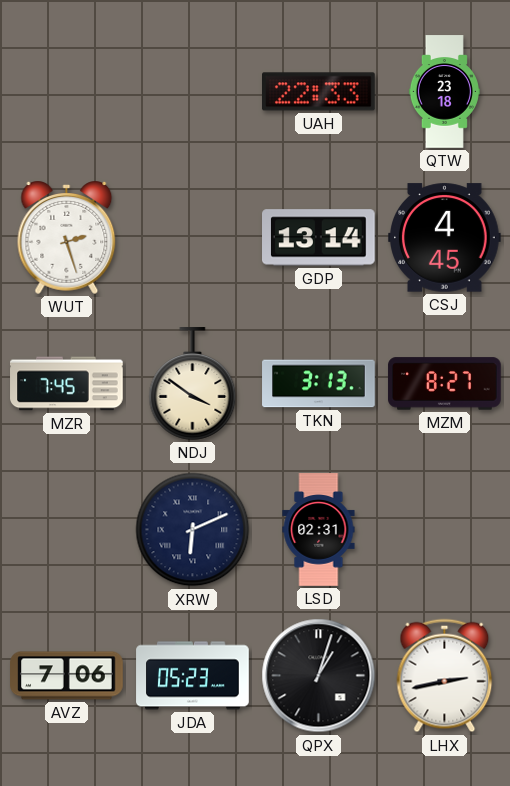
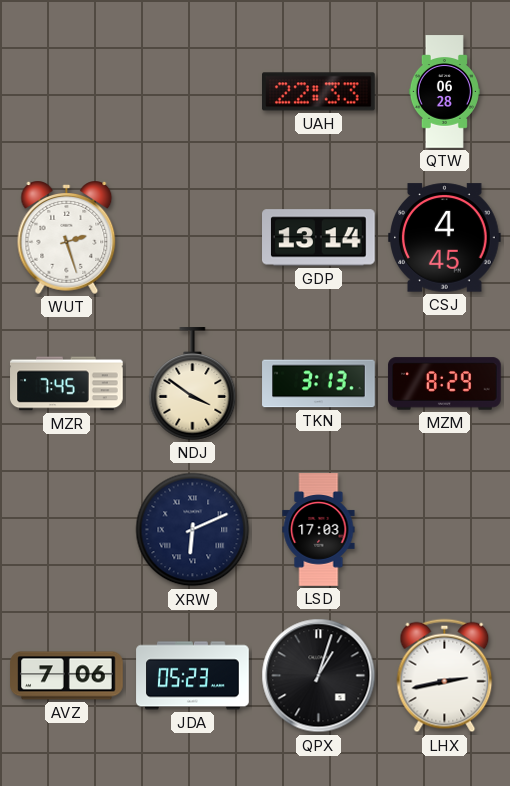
QTW: 23:18 -> 06:28
MZM: 8:27 -> 8:29
LSD: 02:31 -> 17:03
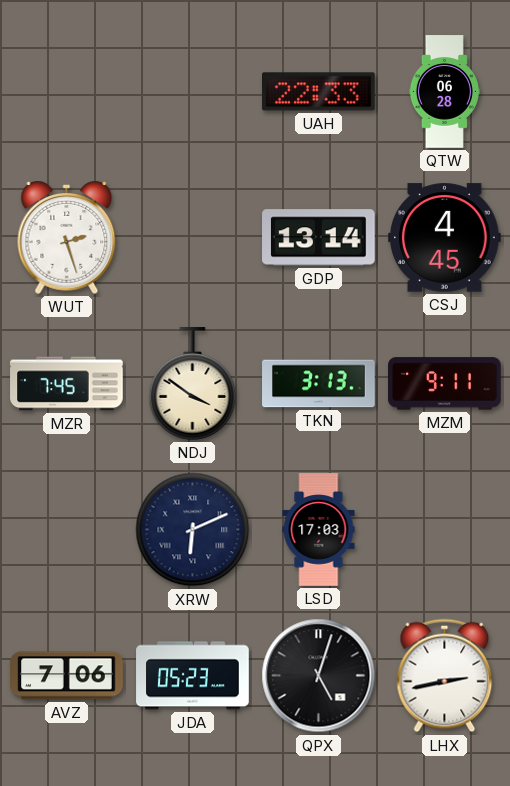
MZM: 8:29 -> 9:11
QPX: 1:03 -> 5:03
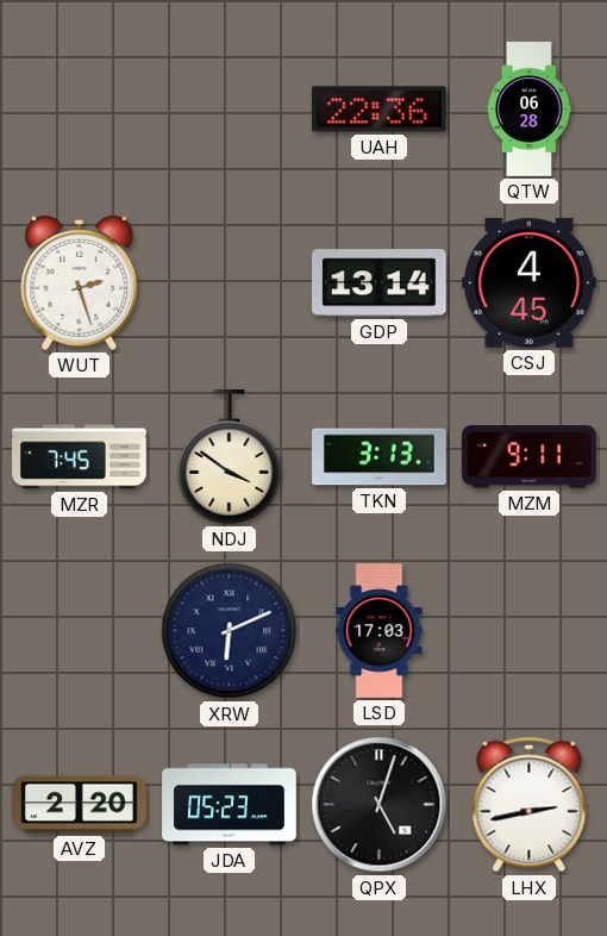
UAH: 22:33 -> 22:36
AVZ: 7:06 -> 2:20
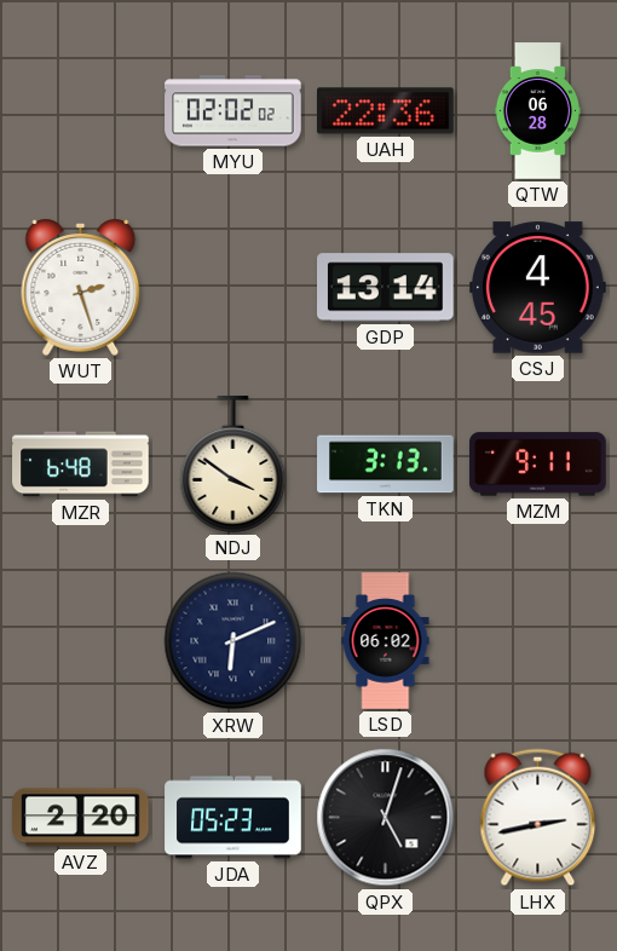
MYU: none -> 02:02
MZR: 7:45 -> 6:48
LSD: 17:03 -> 06:02
